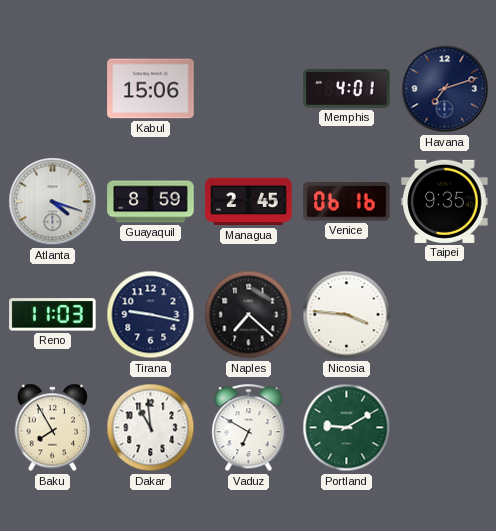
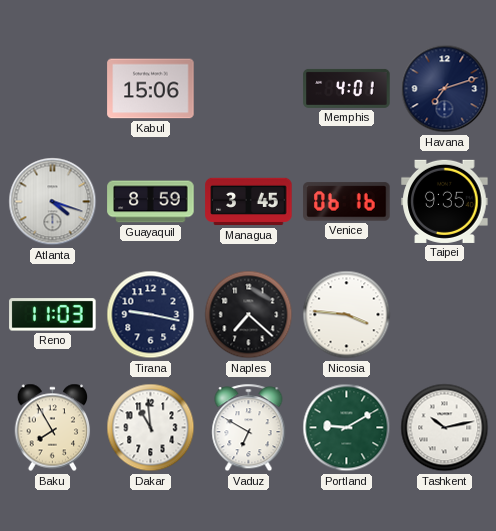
Managua: 2:45 -> 3:45
Tashkent: none -> 10:13
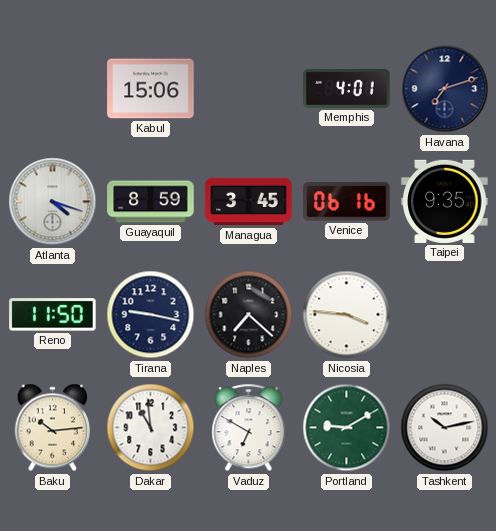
Reno: 11:03 -> 11:50
Baku: 7:55 -> 10:14
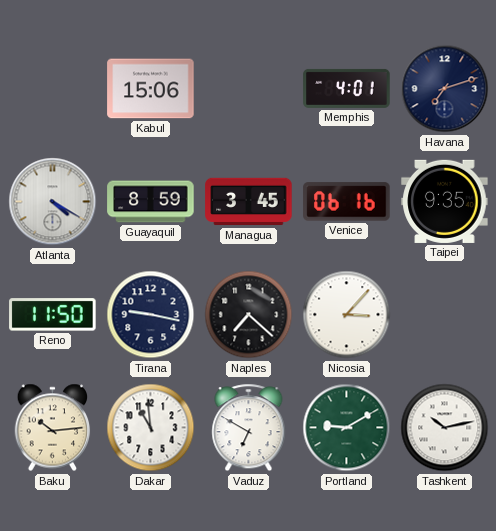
Atlanta: 4:18 -> 4:20
Nicosia: 3:46 -> 3:07
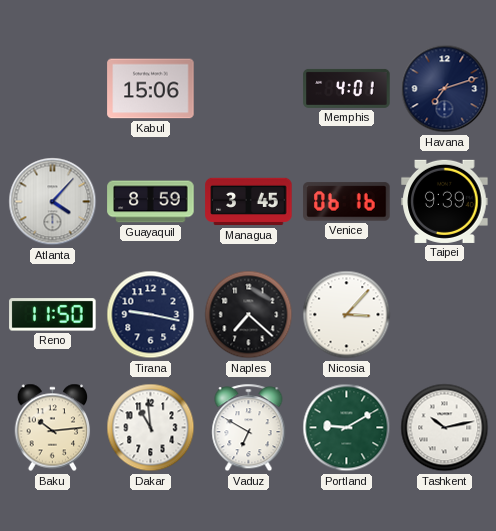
Atlanta: 4:20 -> 4:07
Taipei: 9:35 -> 9:39
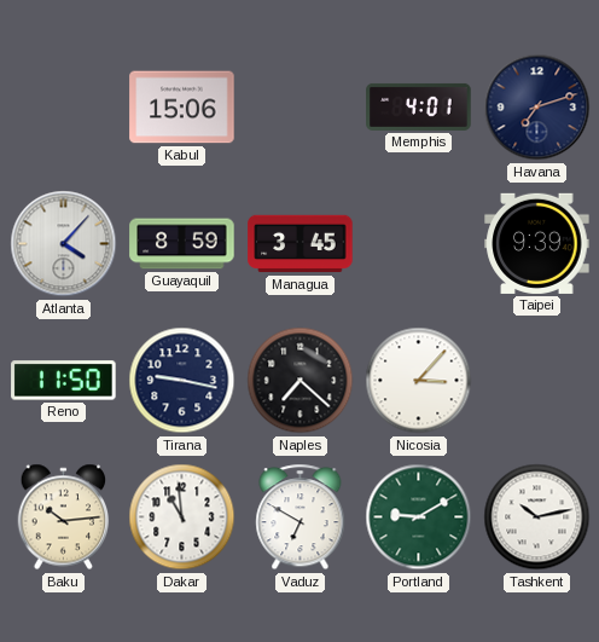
Venice: 06:16 -> none
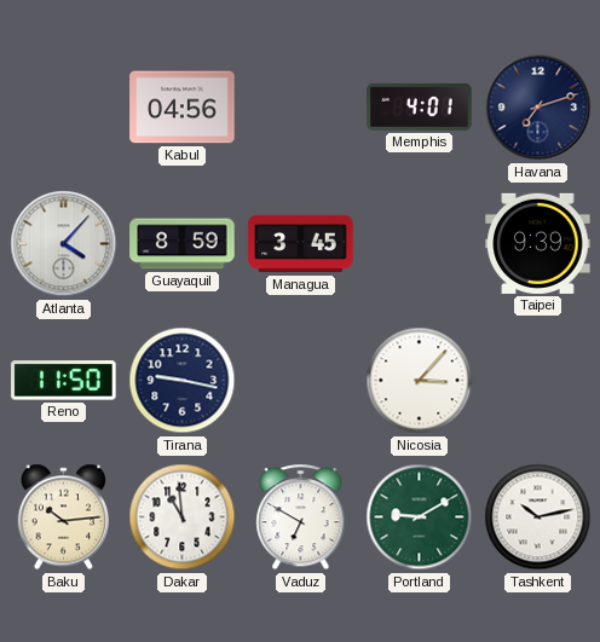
Kabul: 15:06 -> 04:56
Naples: 7:22 -> none
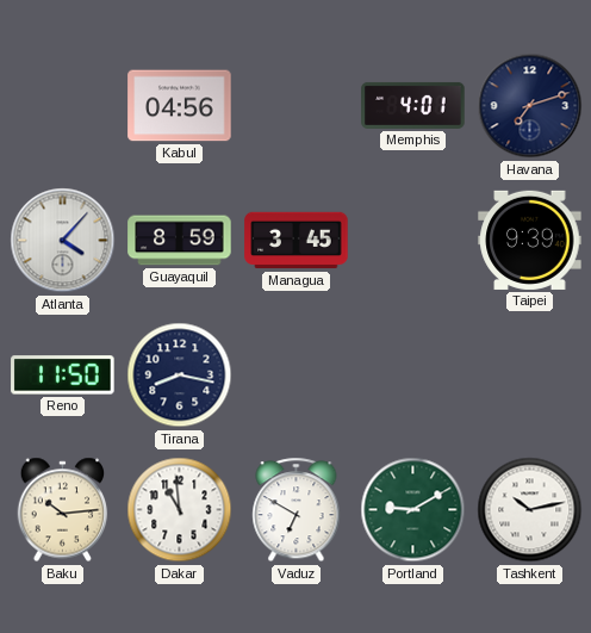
Tirana: 9:17 -> 8:17
Nicosia: 3:07 -> none
